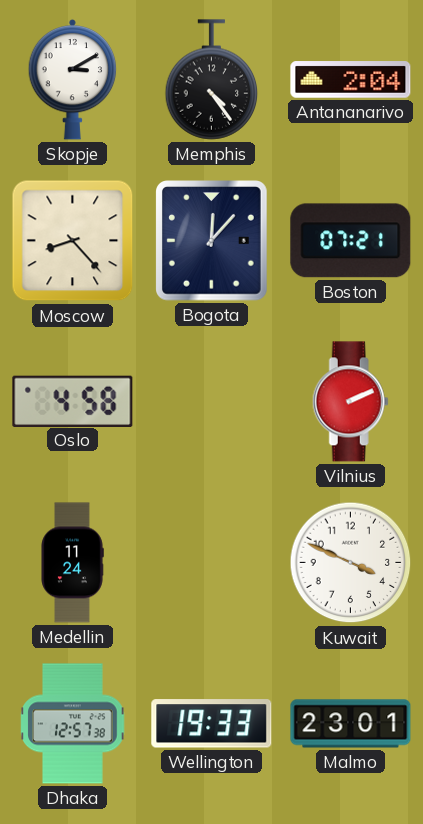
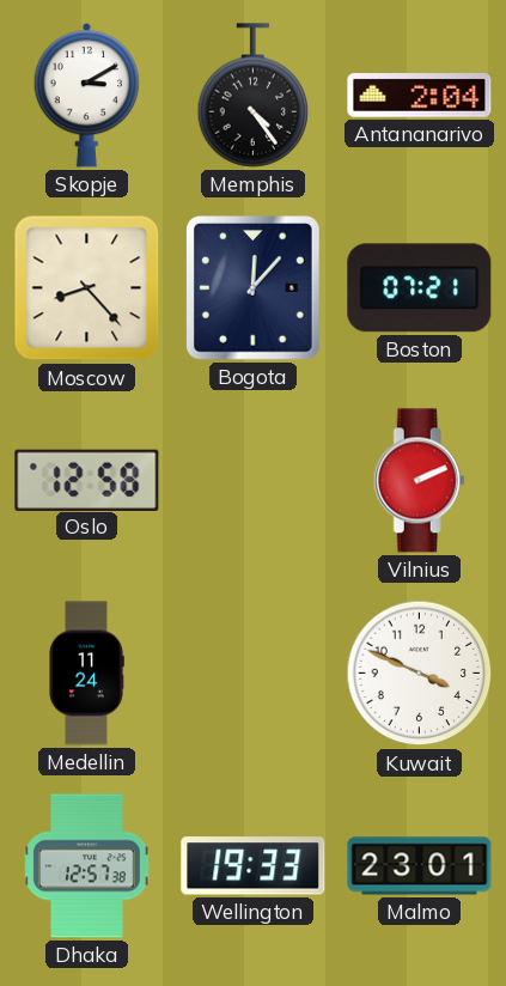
Oslo: 4:58 -> 12:58
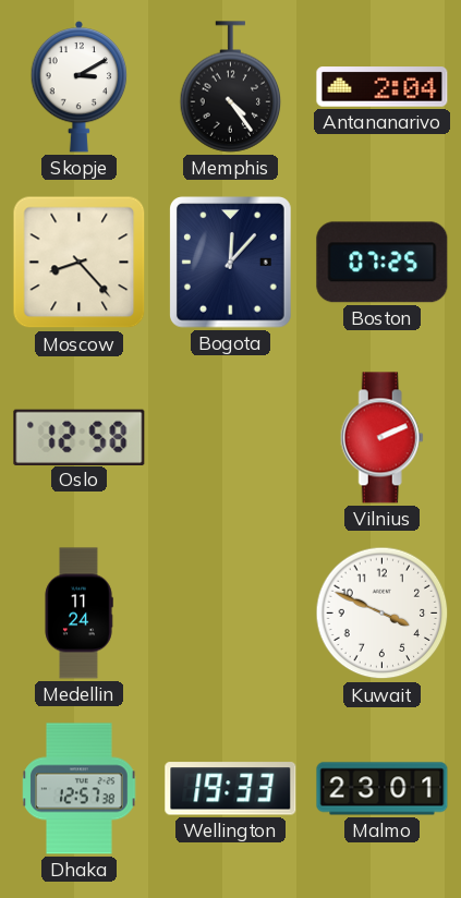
Boston: 07:21 -> 07:25
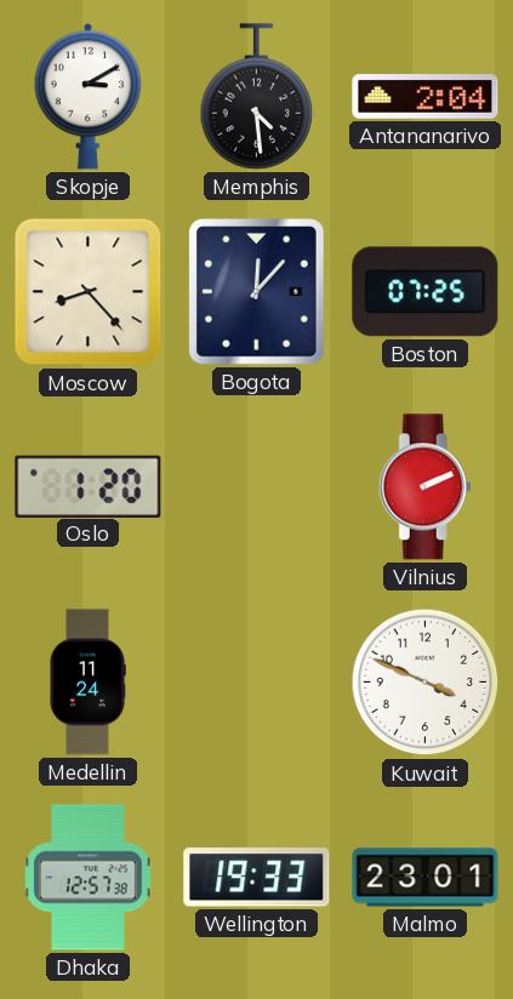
Memphis: 4:24 -> 4:29
Oslo: 12:58 -> 1:20
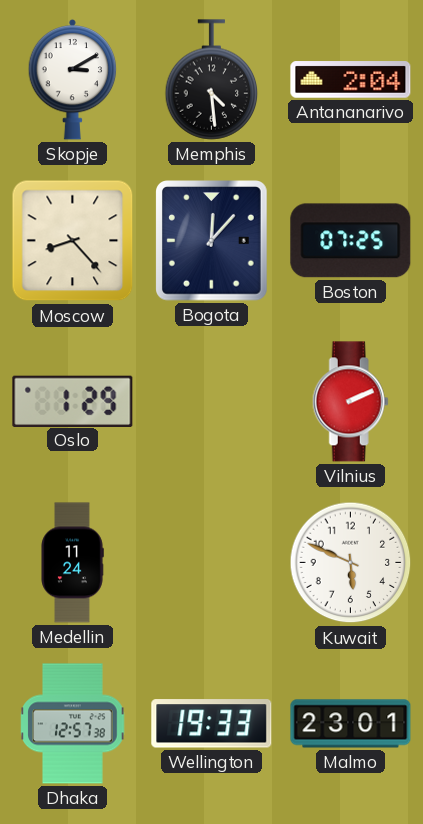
Oslo: 1:20 -> 1:29
Kuwait: 3:49 -> 5:49
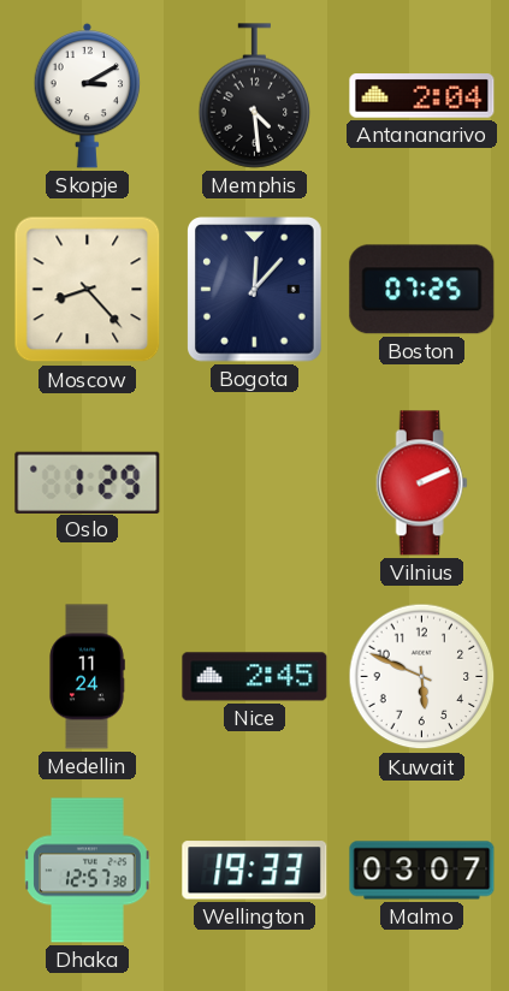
Nice: none -> 2:45
Malmo: 23:01 -> 03:07
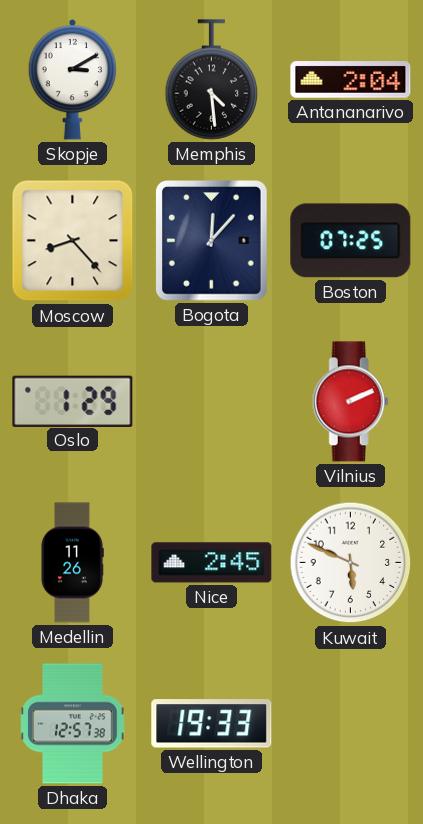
Medellin: 11:24 -> 11:26
Malmo: 03:07 -> none
